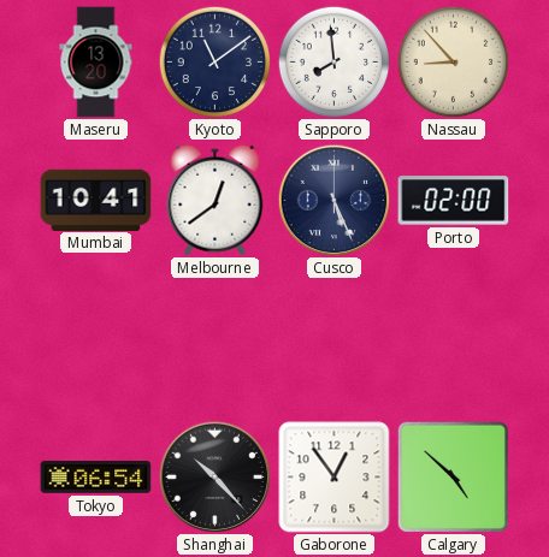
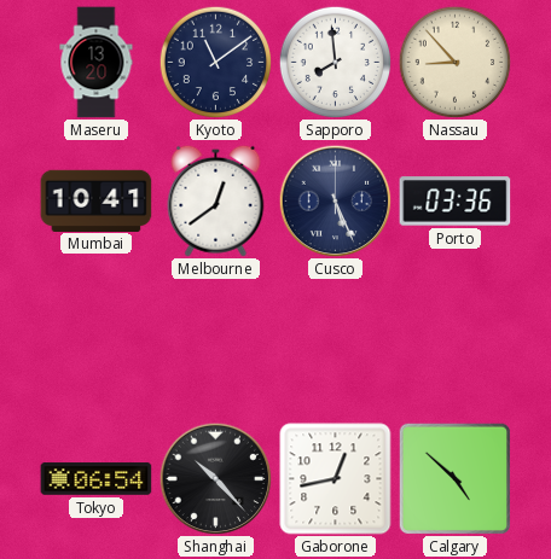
Porto: 02:00 -> 03:36
Gaborone: 12:54 -> 12:43
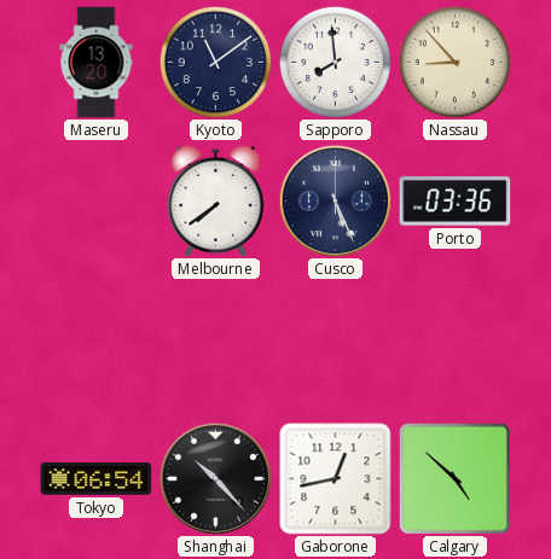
Mumbai: 10:41 -> none
Melbourne: 12:39 -> 7:39
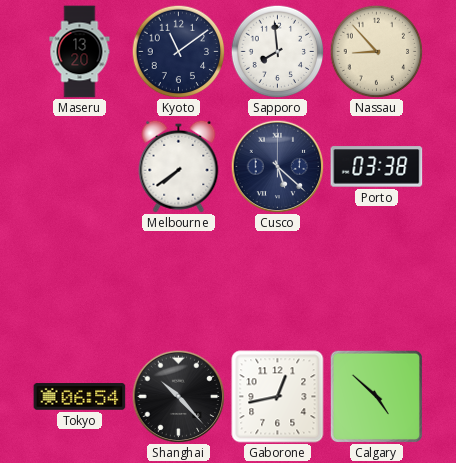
Cusco: 5:26 -> 5:22
Porto: 03:36 -> 03:38
